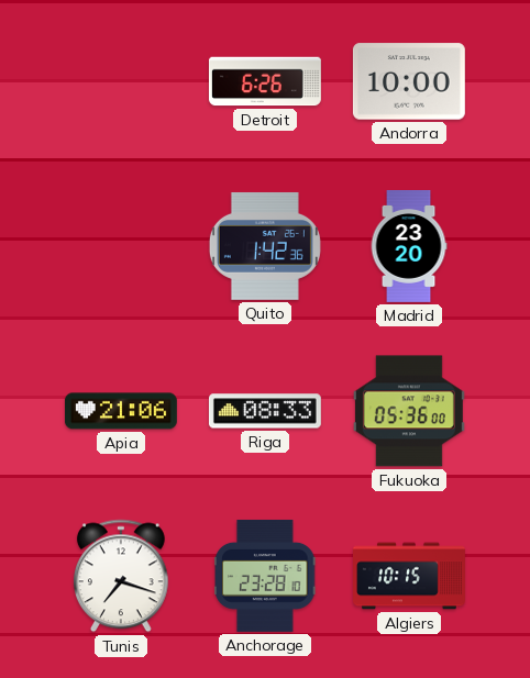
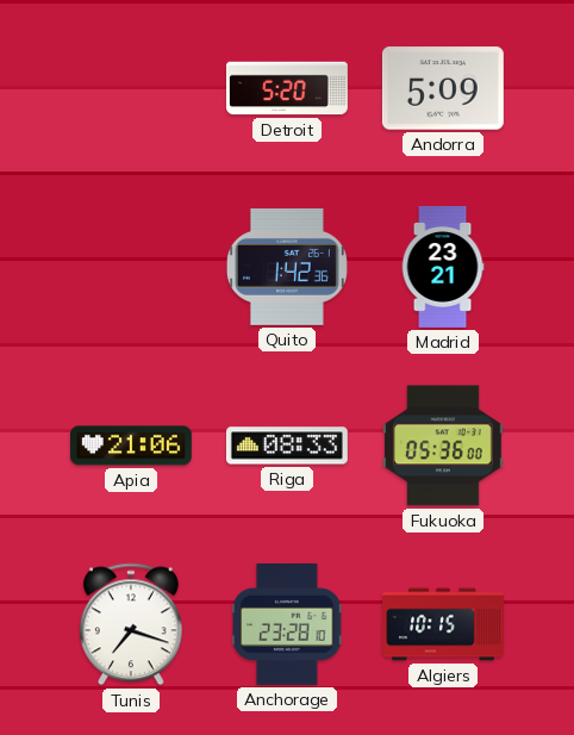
Detroit: 6:26 -> 5:20
Andorra: 10:00 -> 5:09
Madrid: 23:20 -> 23:21
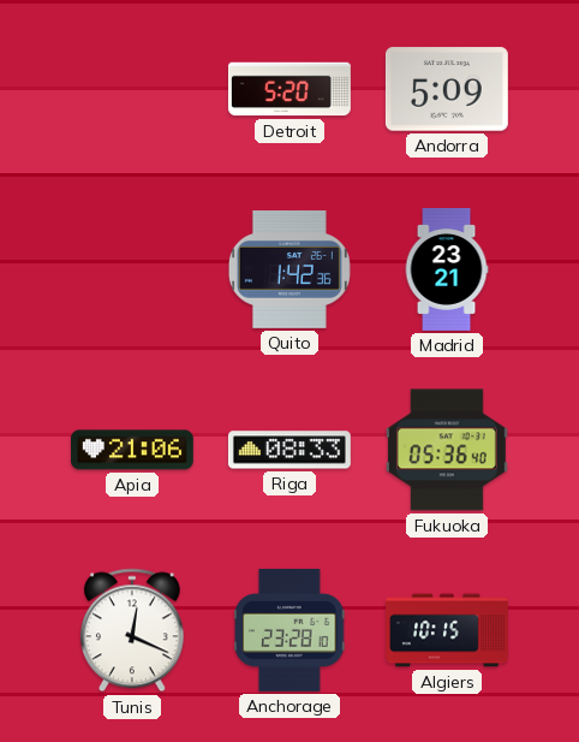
Fukuoka: 05:36:00 -> 05:36:40
Tunis: 7:18 -> 12:19
